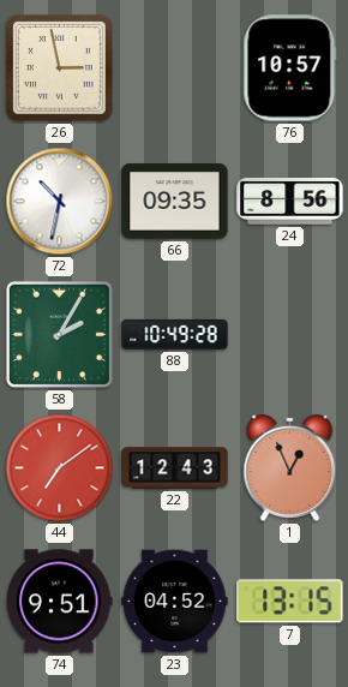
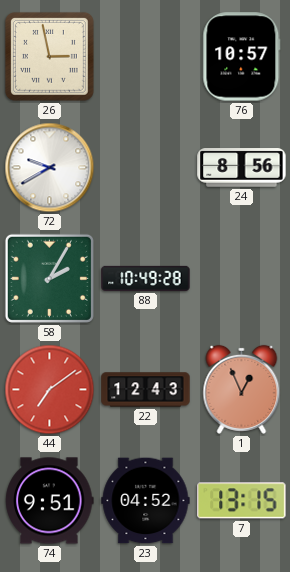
72: 10:32 -> 9:40
66: 09:35 -> none
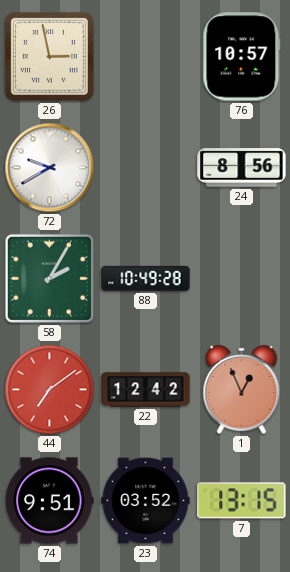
22: 12:43 -> 12:42
23: 04:52 -> 03:52
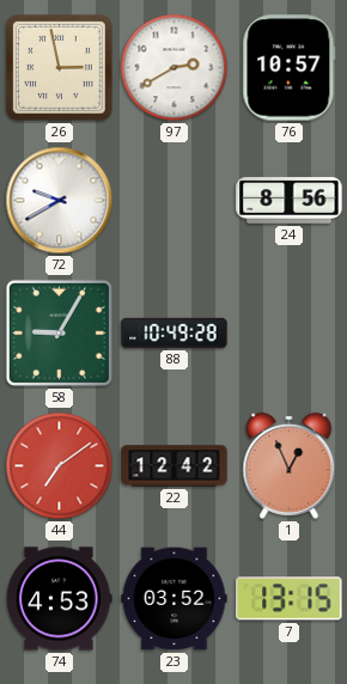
97: none -> 2:40
58: 2:05 -> 9:05
74: 9:51 -> 4:53
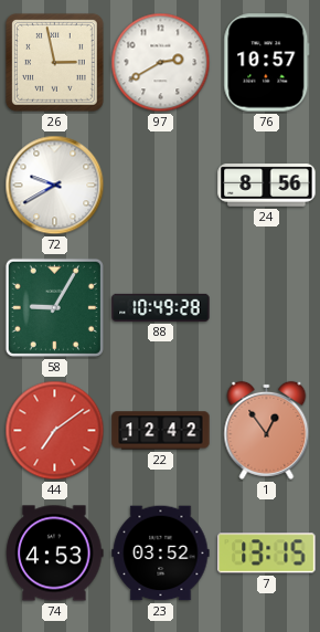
1: 12:56 -> 12:54
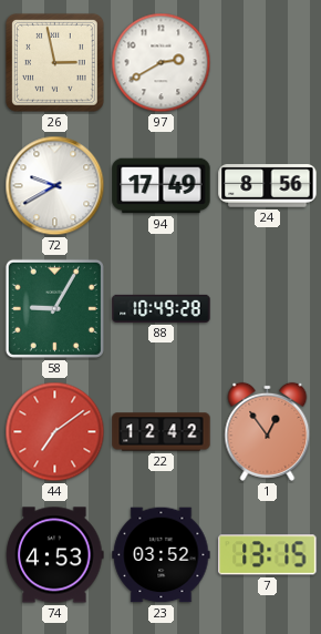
76: 10:57 -> none
94: none -> 17:49
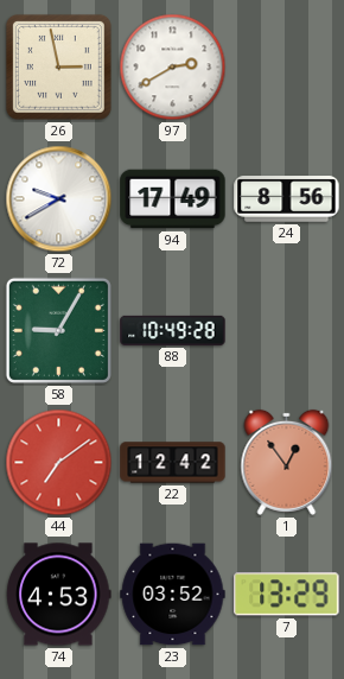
7: 13:15 -> 13:29
